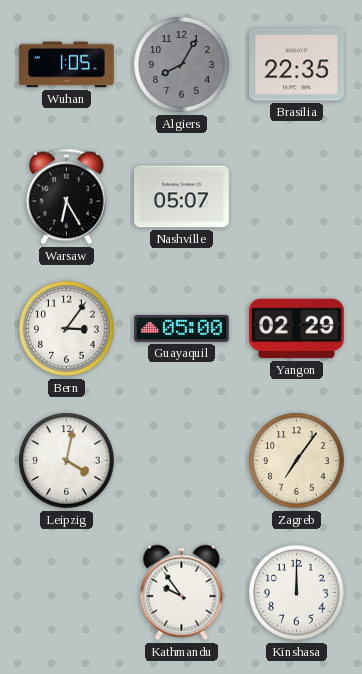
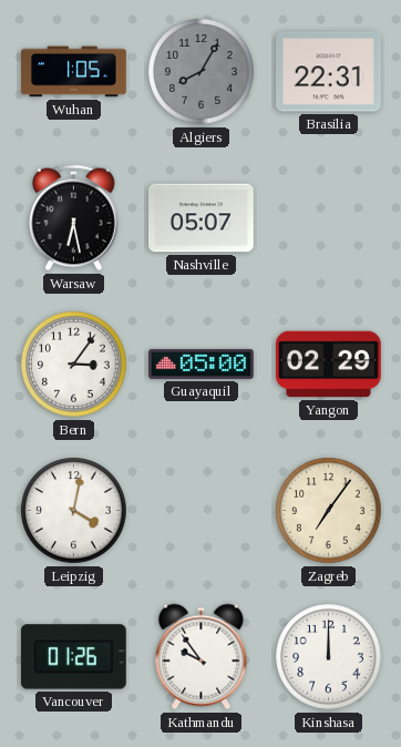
Brasilia: 22:35 -> 22:31
Warsaw: 6:25 -> 6:28
Vancouver: none -> 01:26
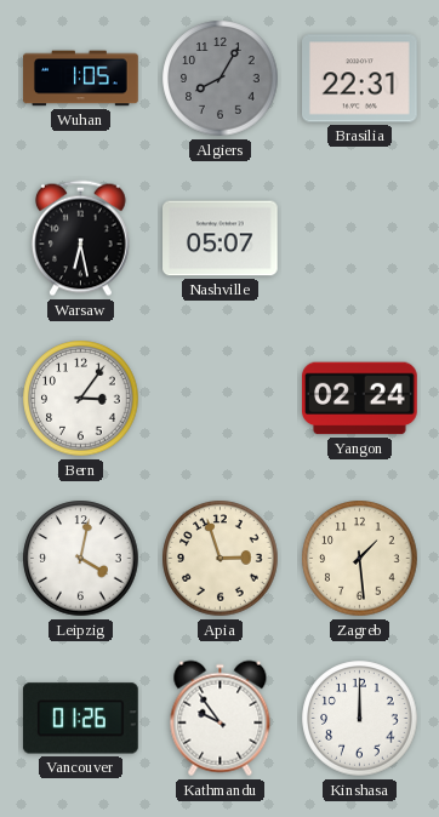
Guayaquil: 05:00 -> none
Yangon: 02:29 -> 02:24
Apia: none -> 2:57
Zagreb: 7:06 -> 1:29
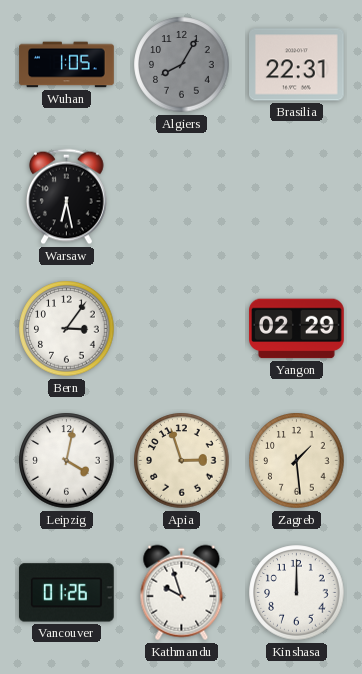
Nashville: 05:07 -> none
Yangon: 02:24 -> 02:29
Kathmandu: 9:54 -> 9:57
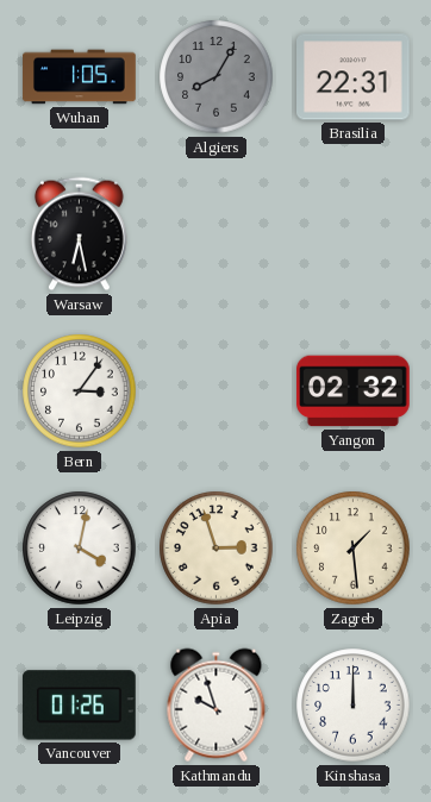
Yangon: 02:29 -> 02:32
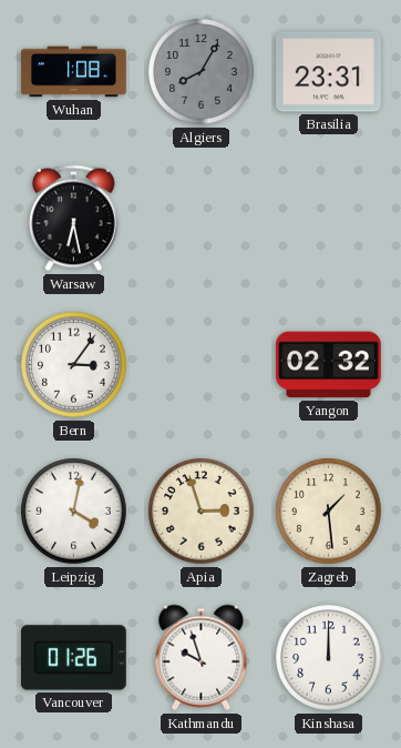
Wuhan: 1:05 -> 1:08
Brasilia: 22:31 -> 23:31
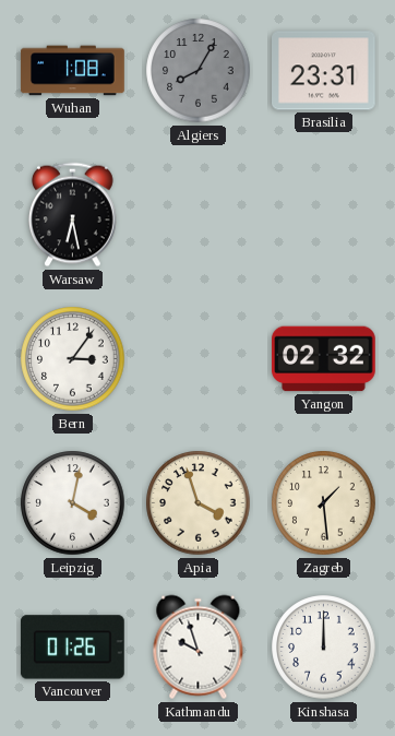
Apia: 2:57 -> 3:57
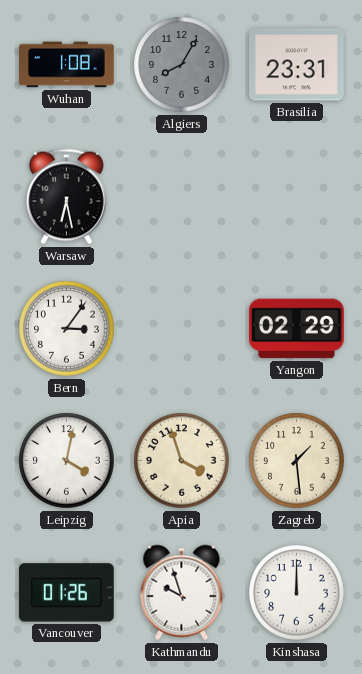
Yangon: 02:32 -> 02:29
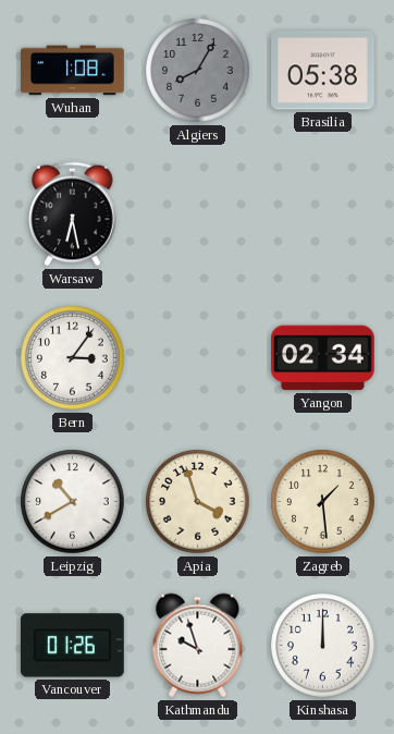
Brasilia: 23:31 -> 05:38
Yangon: 02:29 -> 02:34
Leipzig: 4:02 -> 10:40
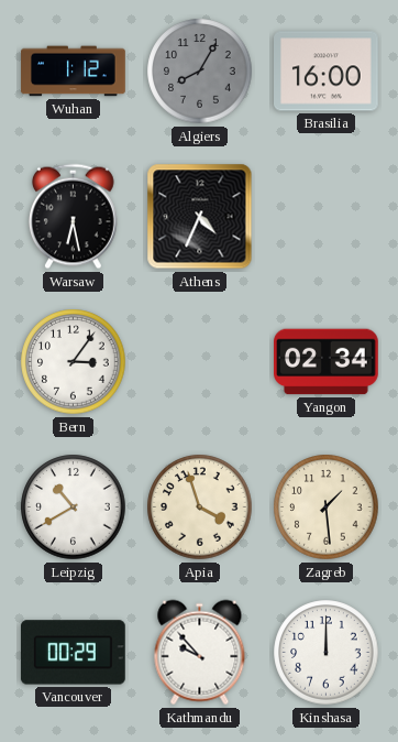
Wuhan: 1:08 -> 1:12
Brasilia: 05:38 -> 16:00
Athens: none -> 4:34
Vancouver: 01:26 -> 00:29
Kathmandu: 9:57 -> 9:53
